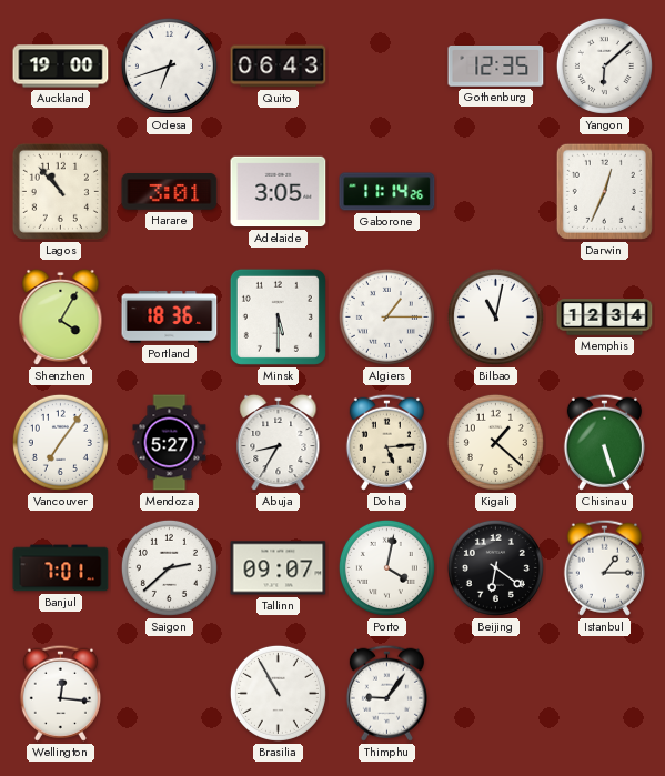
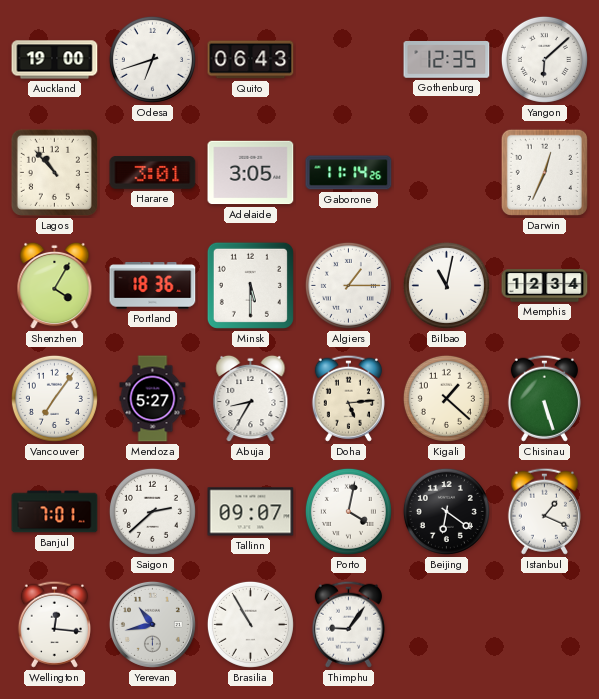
Istanbul: 1:15 -> 1:19
Yerevan: none -> 10:43
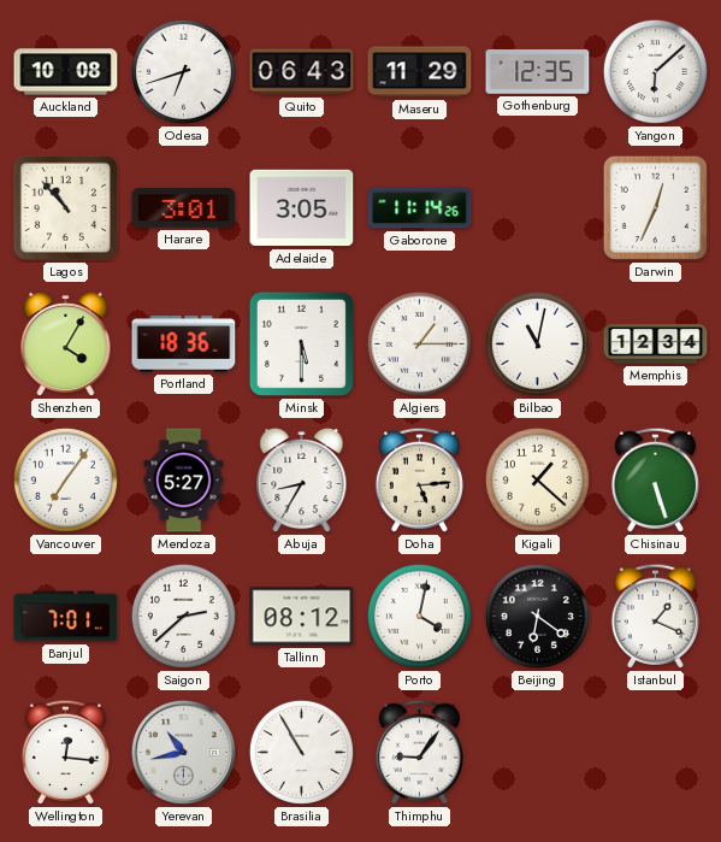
Auckland: 19:00 -> 10:08
Maseru: none -> 11:29
Tallinn: 09:07 -> 08:12
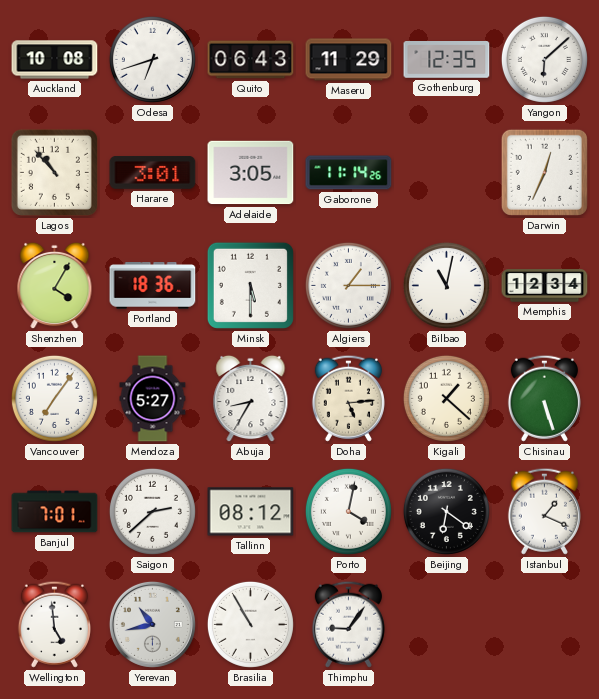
Wellington: 12:16 -> 4:59
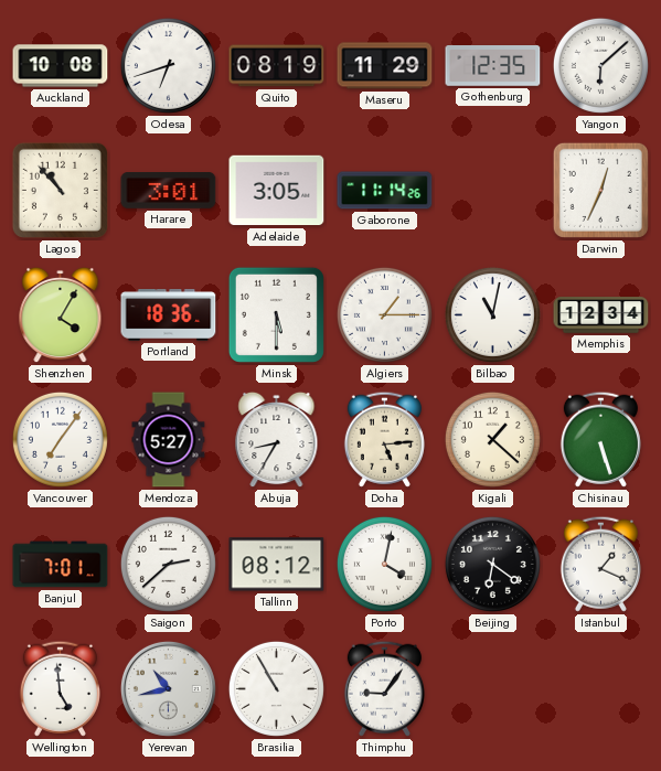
Quito: 06:43 -> 08:19
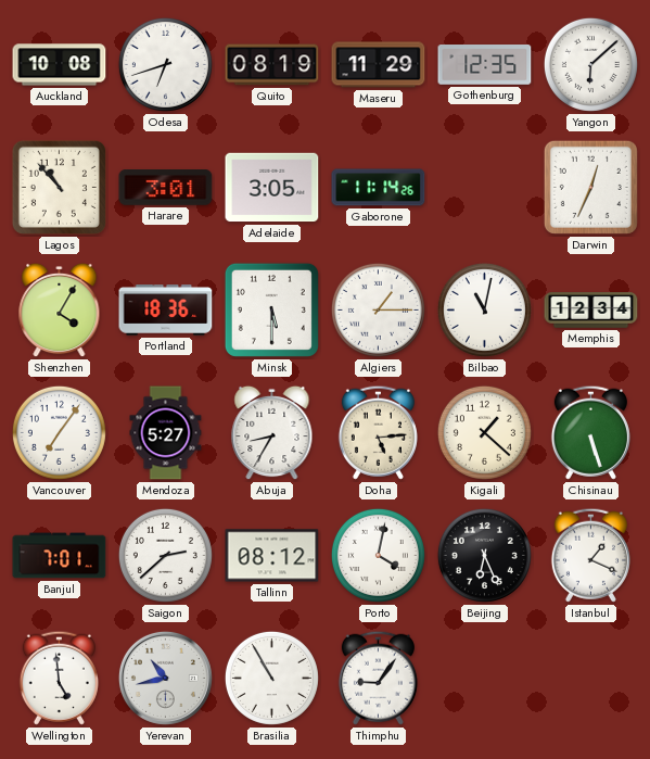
Beijing: 6:21 -> 6:26
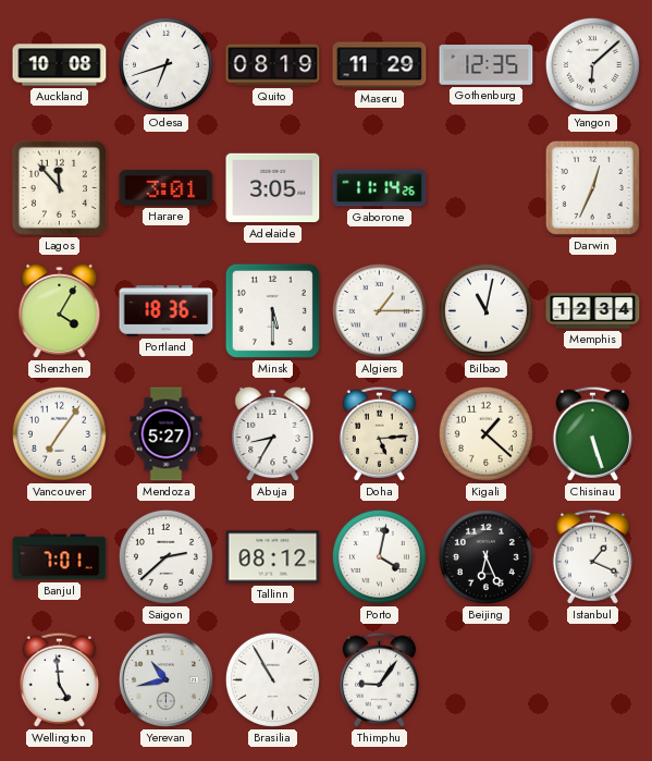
Lagos: 10:53 -> 11:53
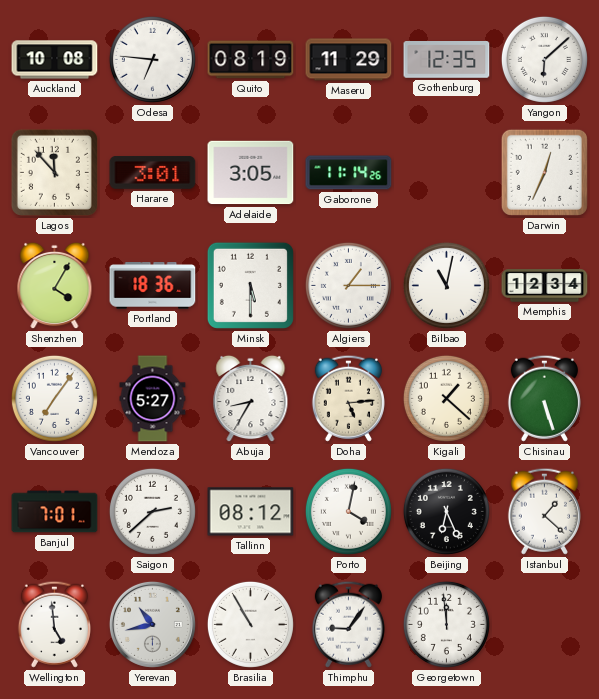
Odesa: 6:42 -> 6:46
Istanbul: 1:19 -> 1:22
Georgetown: none -> 11:59
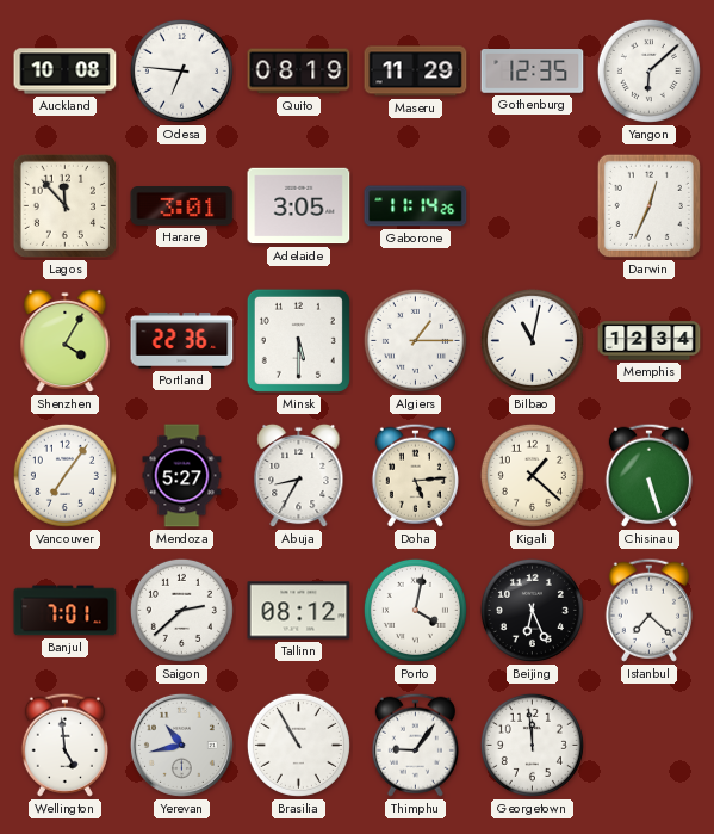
Portland: 18:36 -> 22:36
Istanbul: 1:22 -> 7:22
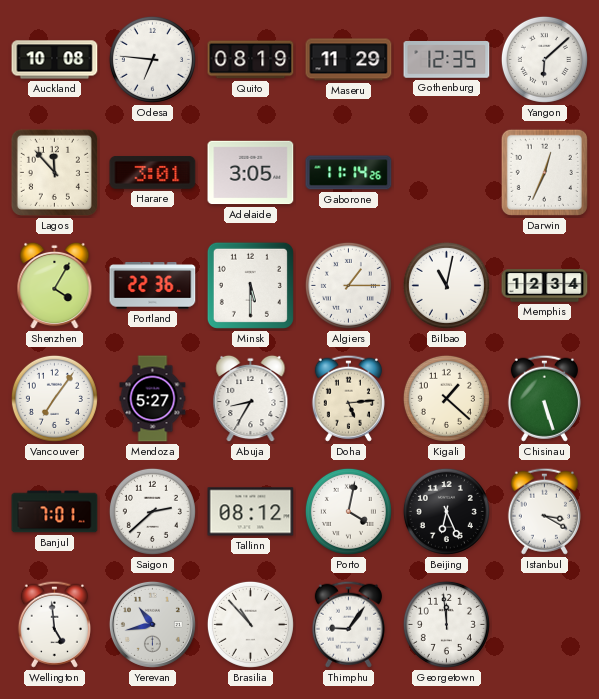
Istanbul: 7:22 -> 3:20
Brasilia: 10:55 -> 10:53
